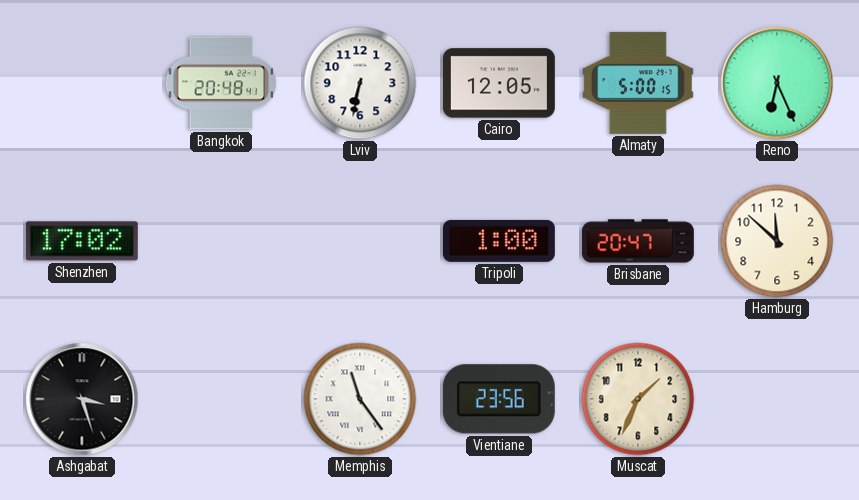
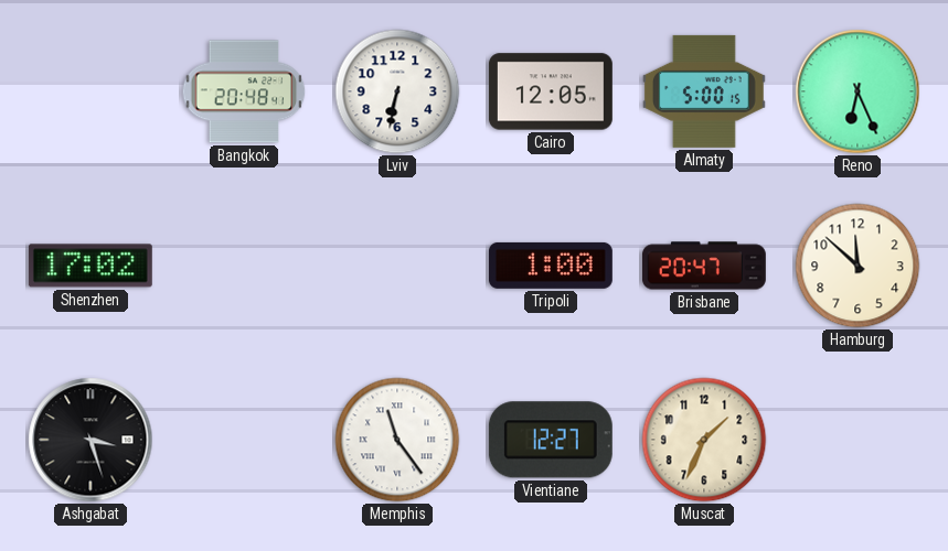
Vientiane: 23:56 -> 12:27
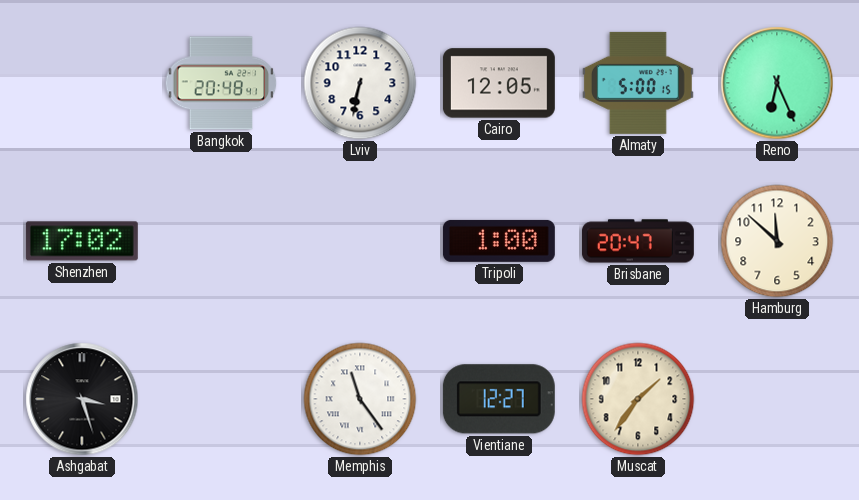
Muscat: 1:34 -> 1:36
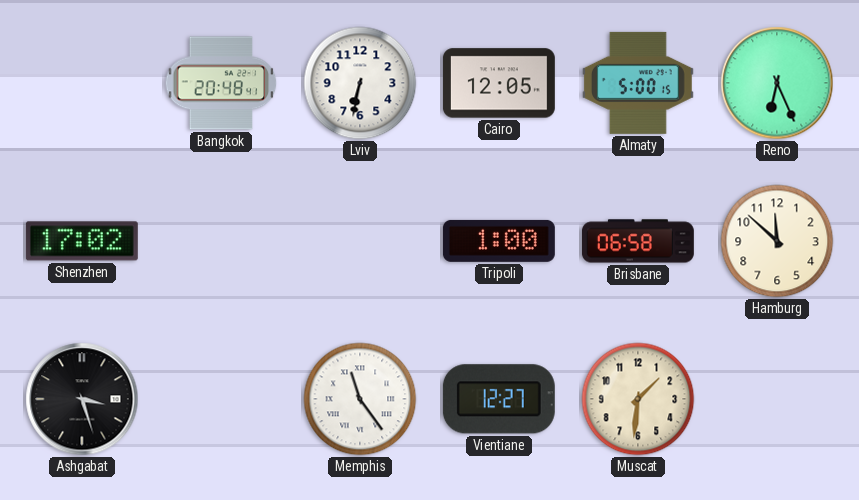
Brisbane: 20:47 -> 06:58
Muscat: 1:36 -> 1:31
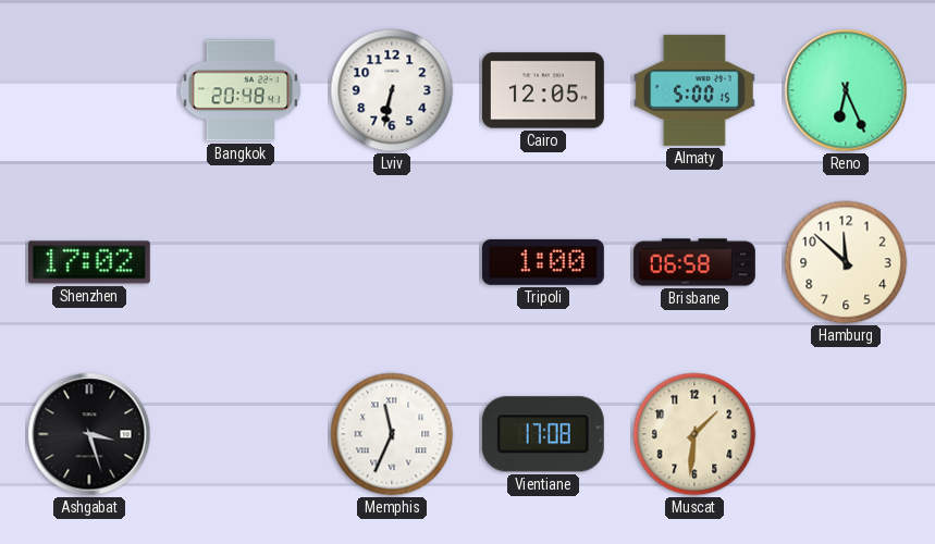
Memphis: 11:24 -> 11:34
Vientiane: 12:27 -> 17:08
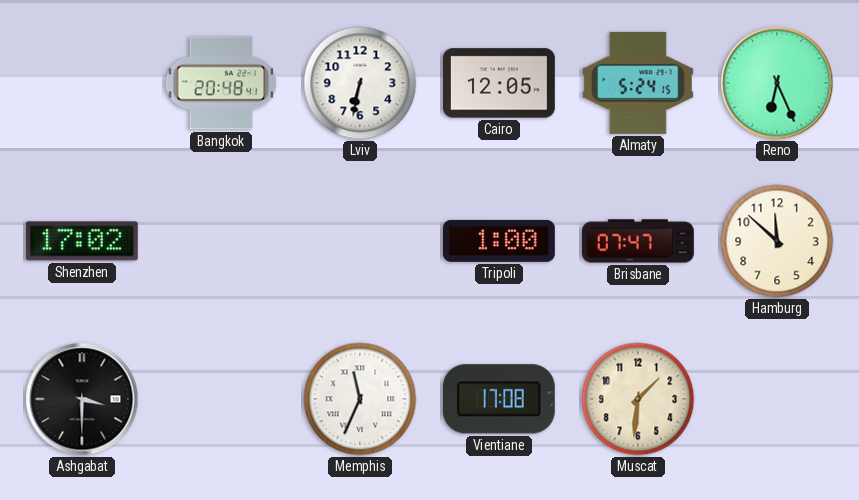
Almaty: 5:00 -> 5:24
Brisbane: 06:58 -> 07:47
Ashgabat: 3:27 -> 3:30
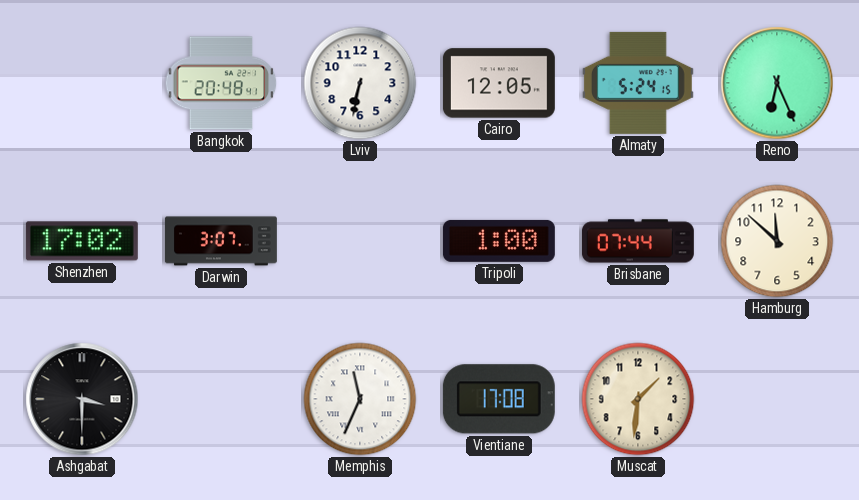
Darwin: none -> 3:07
Brisbane: 07:47 -> 07:44
